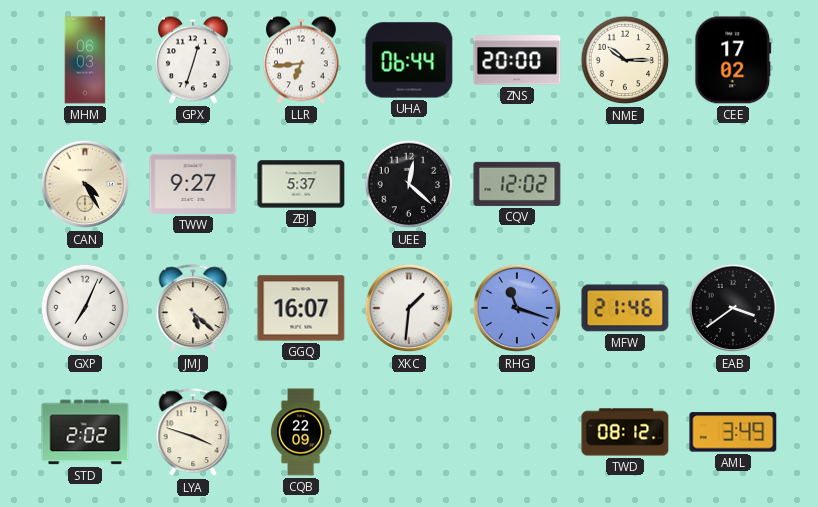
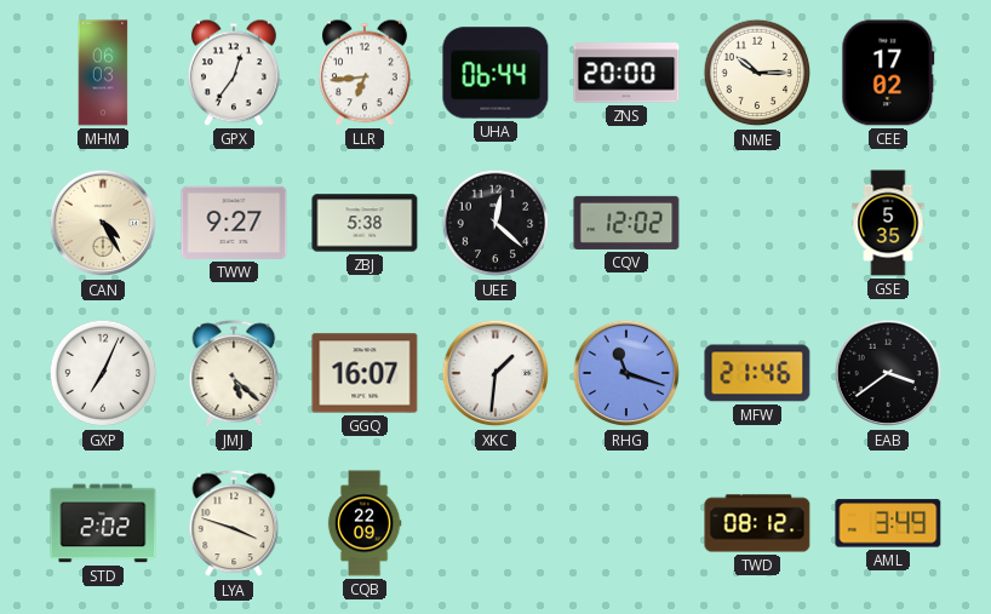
GPX: 12:33 -> 12:36
ZBJ: 5:37 -> 5:38
GSE: none -> 5:35
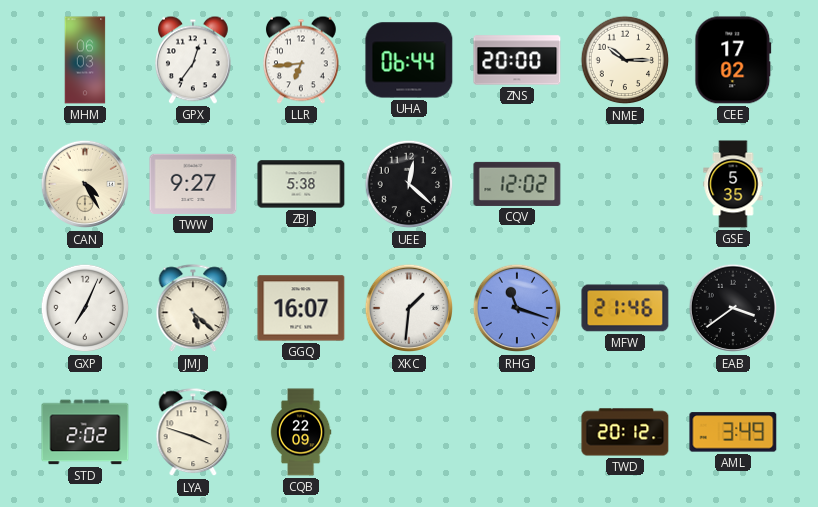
TWD: 08:12 -> 20:12
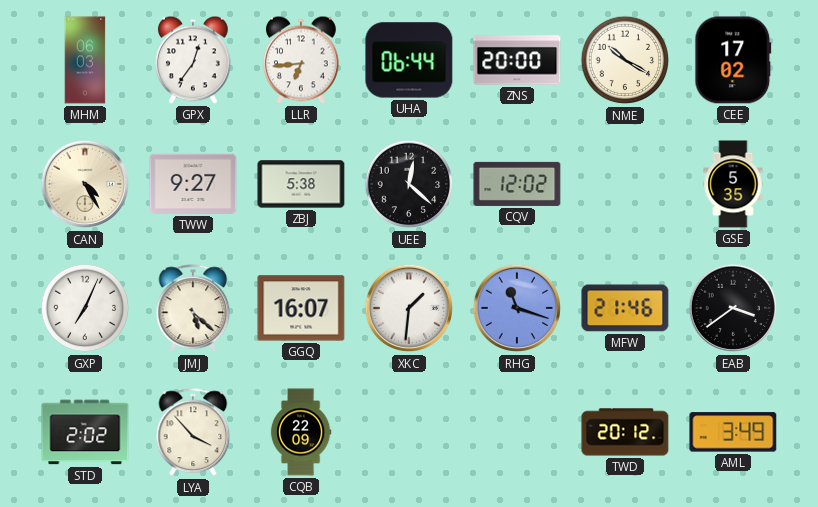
NME: 10:15 -> 10:20
LYA: 3:48 -> 3:53
